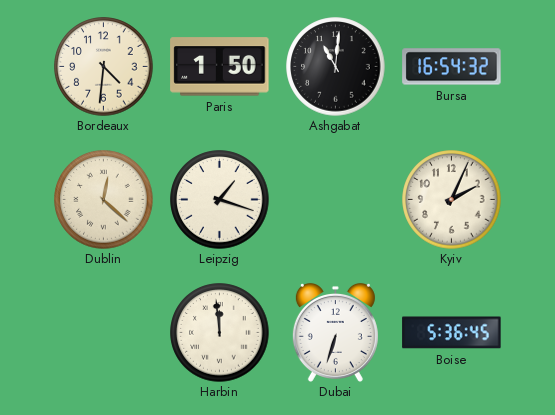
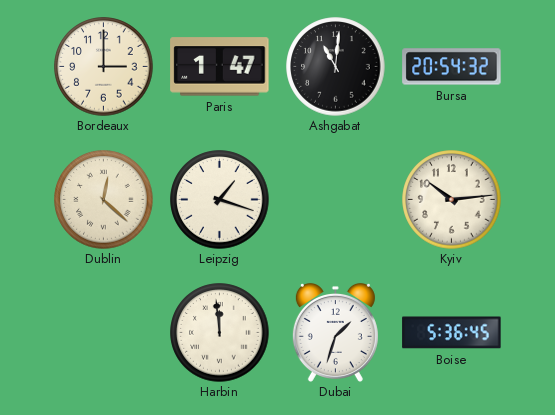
Bordeaux: 4:31 -> 3:00
Paris: 1:50 -> 1:47
Bursa: 16:54 -> 20:54
Kyiv: 2:04 -> 10:14
Dubai: 6:33 -> 1:33
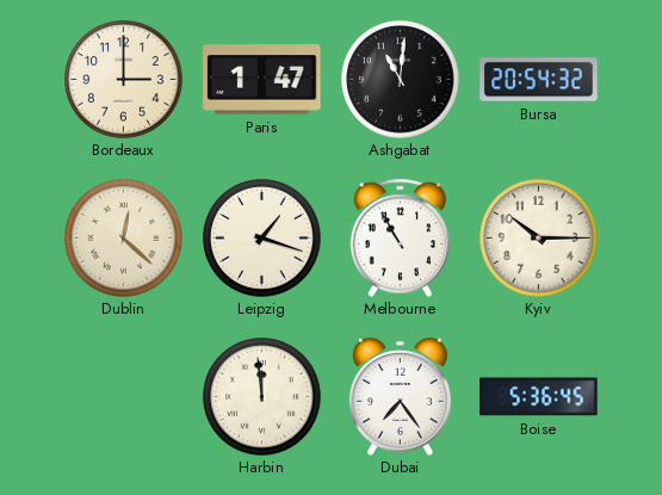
Melbourne: none -> 10:55
Kyiv: 10:14 -> 10:15
Dubai: 1:33 -> 7:24
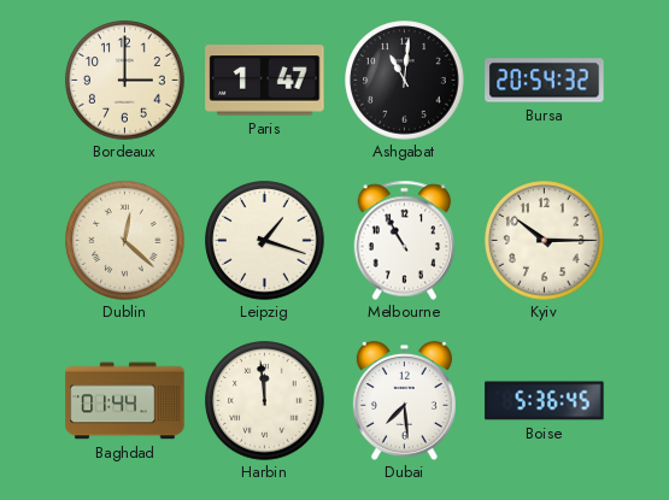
Baghdad: none -> 01:44
Dubai: 7:24 -> 7:29
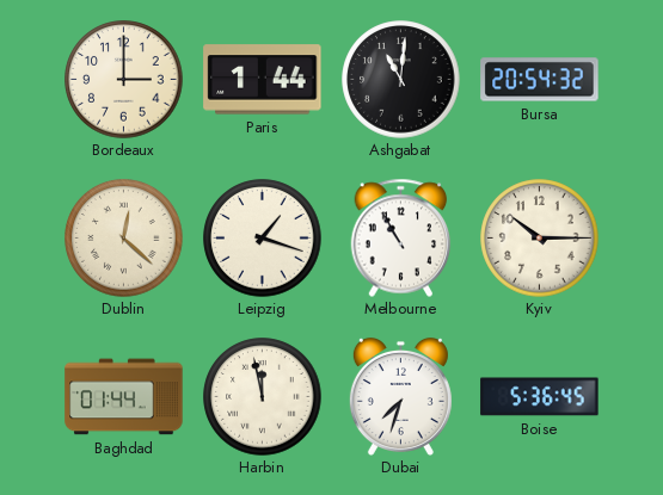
Paris: 1:47 -> 1:44
Harbin: 11:59 -> 11:58
Dubai: 7:29 -> 7:33
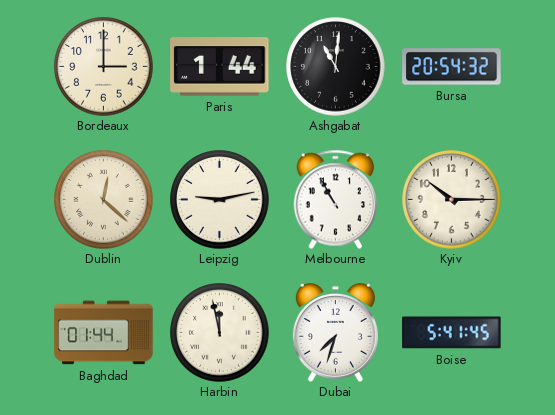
Leipzig: 1:18 -> 9:13
Boise: 5:36 -> 5:41
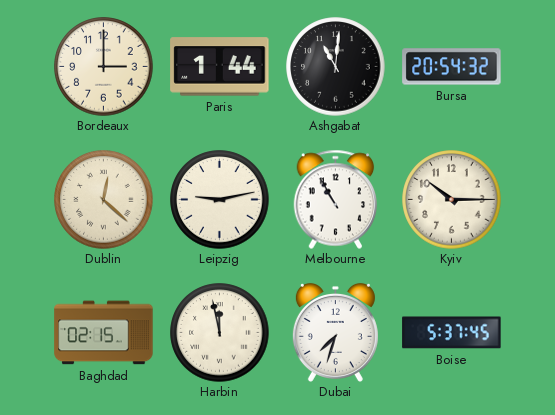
Baghdad: 01:44 -> 02:15
Boise: 5:41 -> 5:37
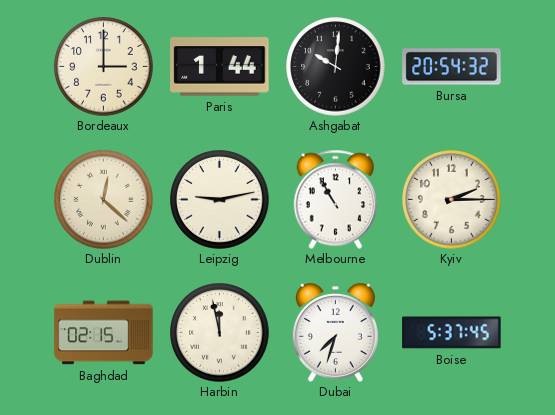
Ashgabat: 11:01 -> 10:01
Kyiv: 10:15 -> 2:15
